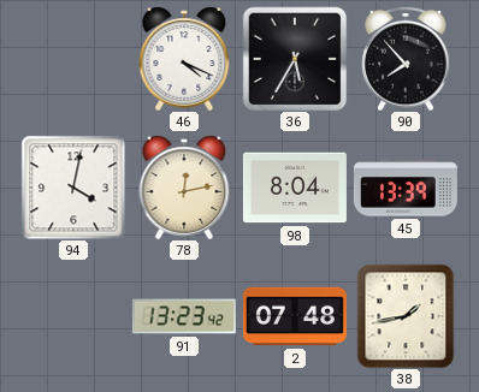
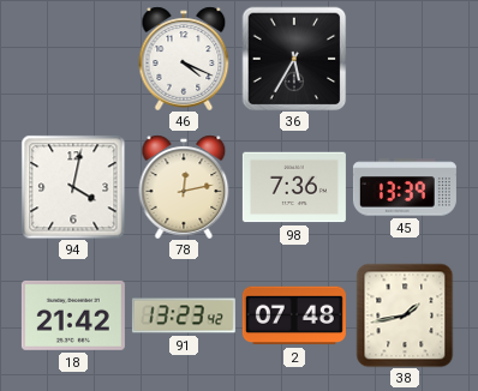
90: 7:53 -> none
98: 8:04 -> 7:36
18: none -> 21:42
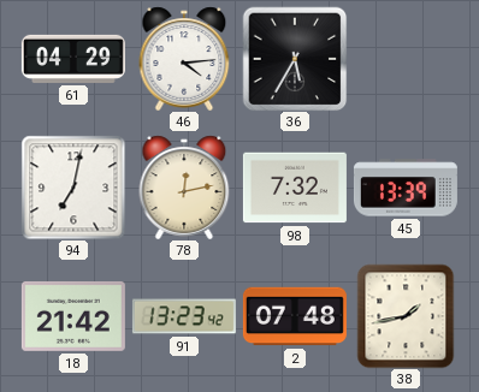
61: none -> 04:29
46: 4:19 -> 4:14
94: 4:02 -> 7:02
98: 7:36 -> 7:32
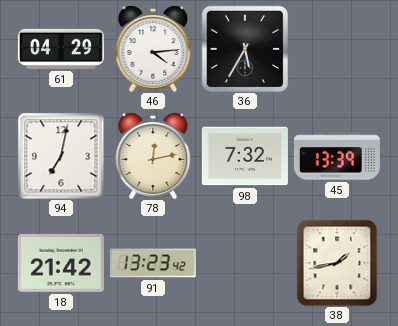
2: 07:48 -> none
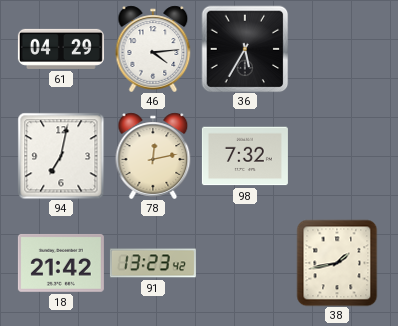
45: 13:39 -> none
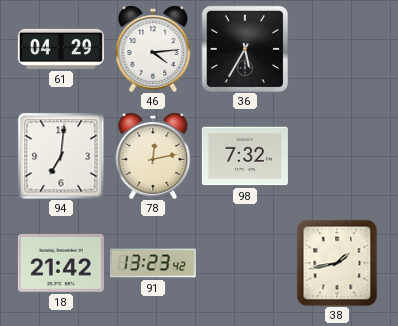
94: 7:02 -> 7:01
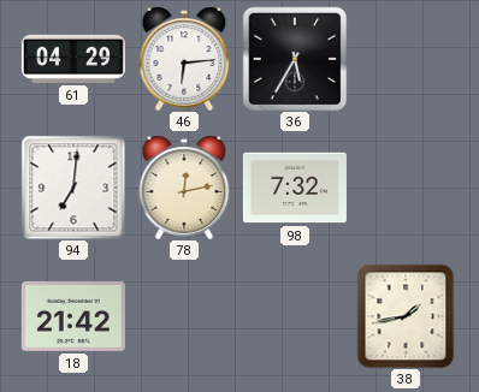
46: 4:14 -> 6:14
91: 13:23 -> none
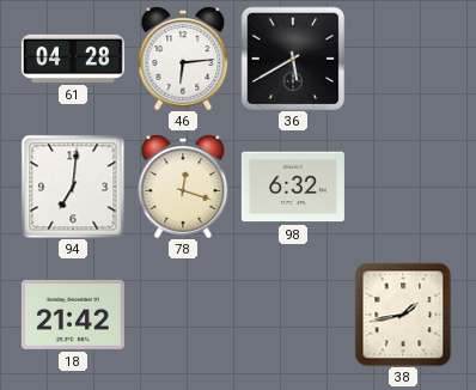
61: 04:29 -> 04:28
36: 5:35 -> 5:40
78: 12:13 -> 12:18
98: 7:32 -> 6:32
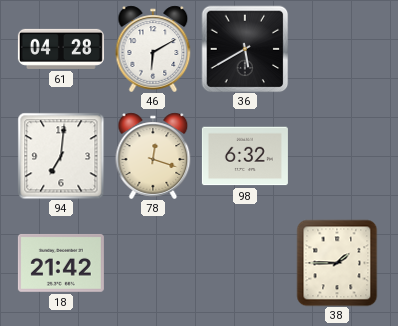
46: 6:14 -> 6:10
38: 1:43 -> 1:45
